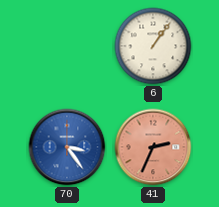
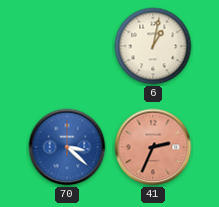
6: 1:06 -> 1:02
70: 3:24 -> 3:22
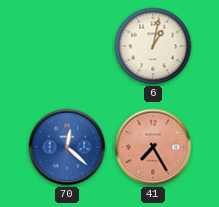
70: 3:22 -> 12:22
41: 2:34 -> 7:25
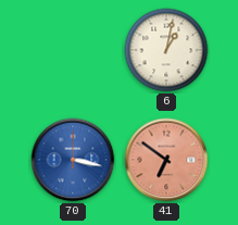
70: 12:22 -> 3:17
41: 7:25 -> 6:51
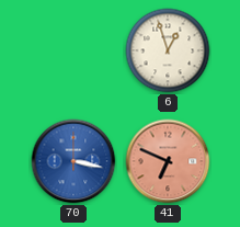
6: 1:02 -> 12:57
41: 6:51 -> 6:49
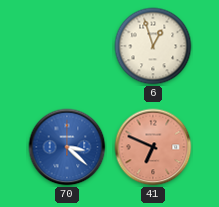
70: 3:17 -> 3:22
